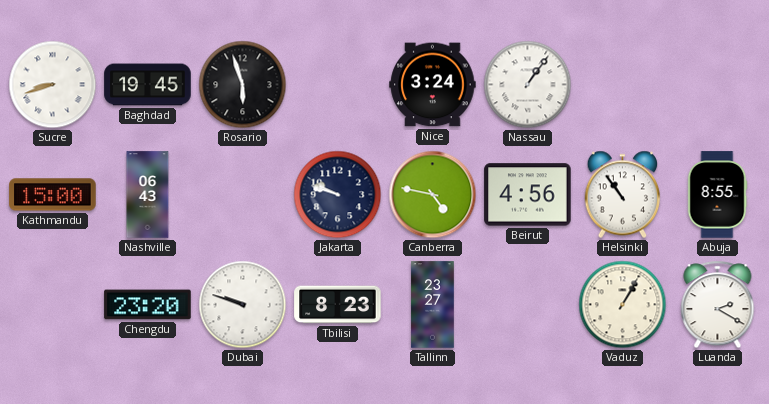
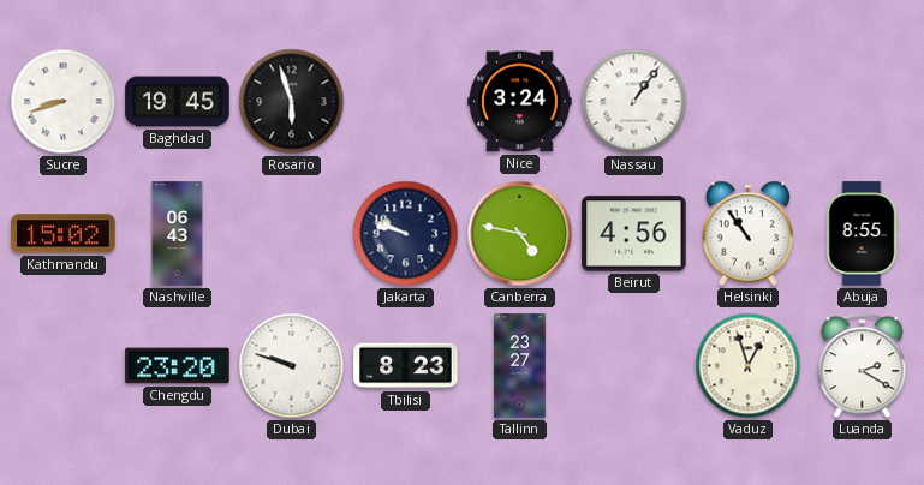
Kathmandu: 15:00 -> 15:02
Vaduz: 1:05 -> 12:57
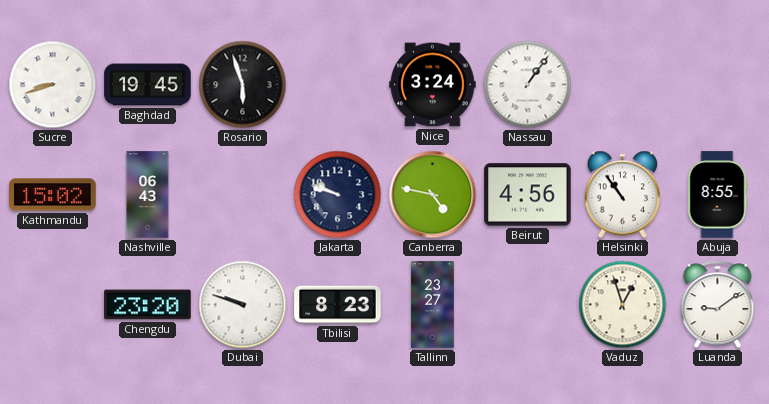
Luanda: 2:20 -> 9:09
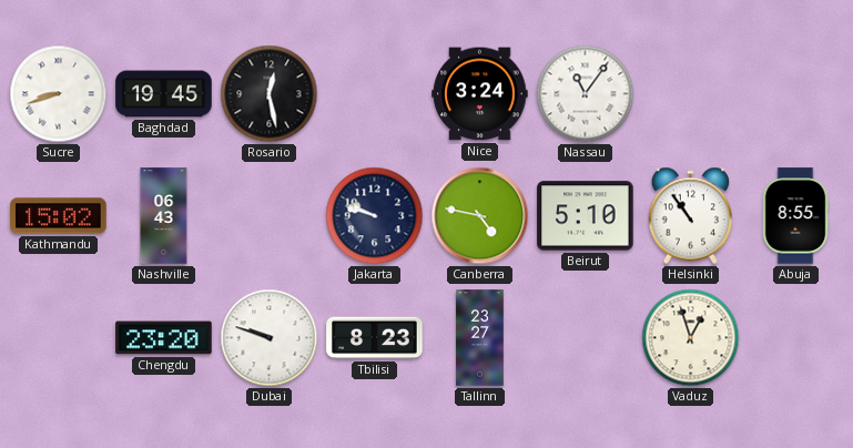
Rosario: 5:57 -> 12:28
Nassau: 1:06 -> 11:06
Beirut: 4:56 -> 5:10
Luanda: 9:09 -> none
